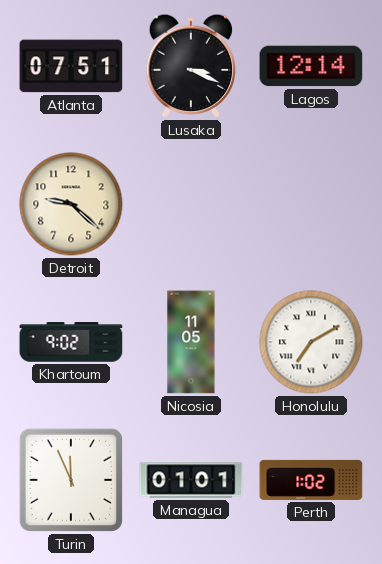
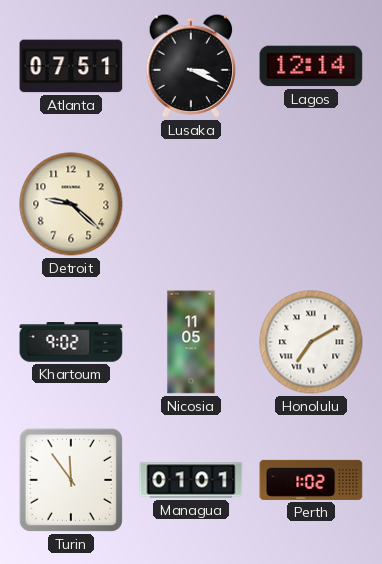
Turin: 11:56 -> 11:54
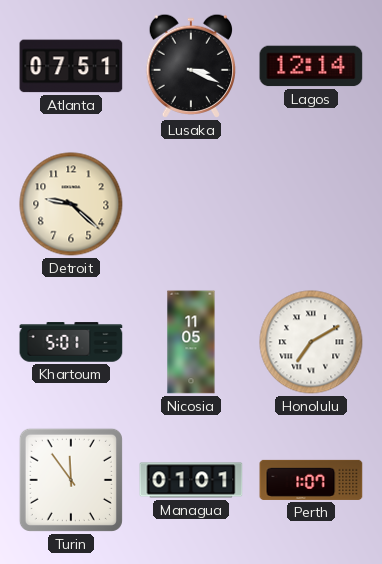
Khartoum: 9:02 -> 5:01
Perth: 1:02 -> 1:07
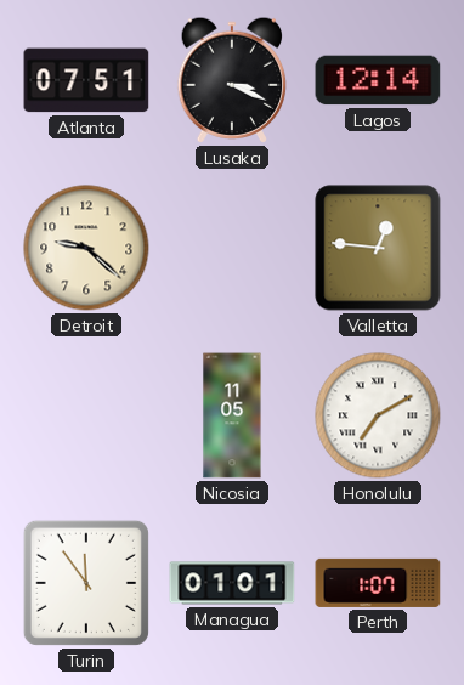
Valletta: none -> 12:46
Khartoum: 5:01 -> none
